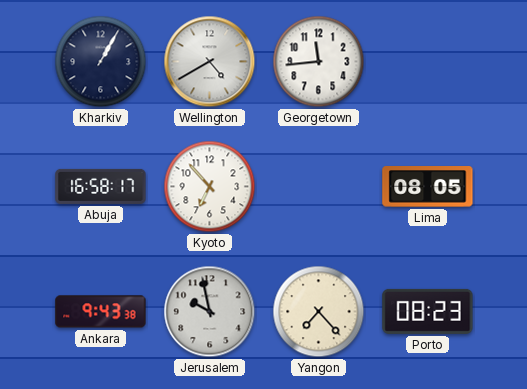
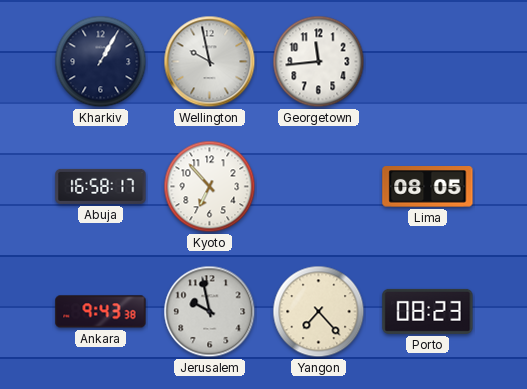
Wellington: 4:40 -> 9:58
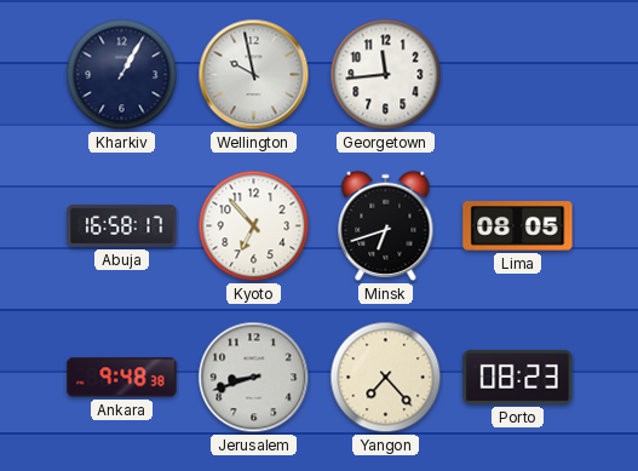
Minsk: none -> 6:42
Ankara: 9:43 -> 9:48
Jerusalem: 9:58 -> 8:42
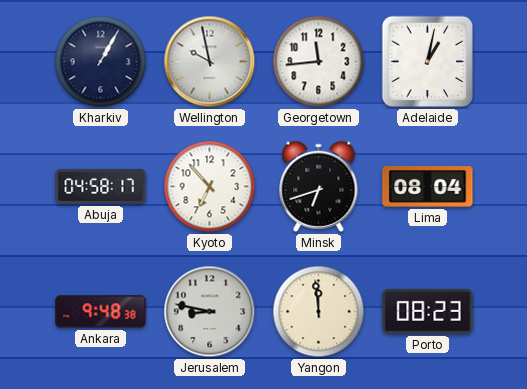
Adelaide: none -> 1:02
Abuja: 16:58 -> 04:58
Lima: 08:05 -> 08:04
Jerusalem: 8:42 -> 8:47
Yangon: 7:23 -> 11:59
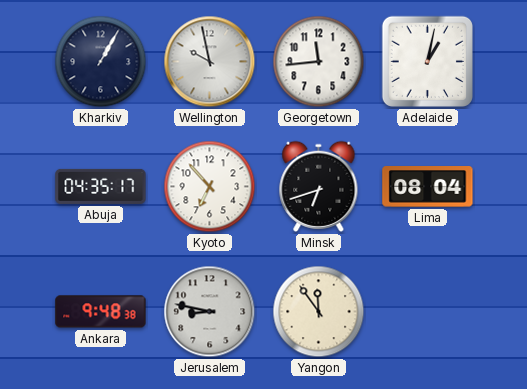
Abuja: 04:58 -> 04:35
Yangon: 11:59 -> 11:54
Porto: 08:23 -> none
